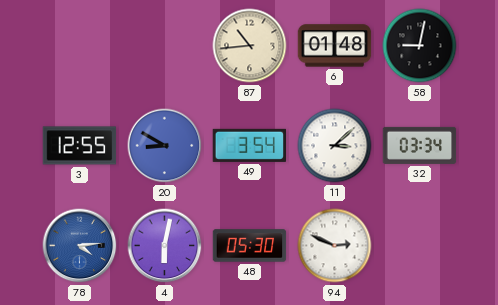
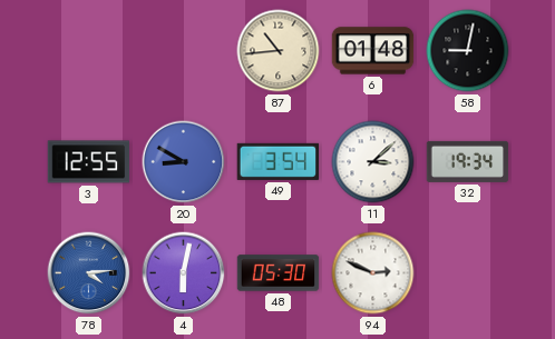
32: 03:34 -> 19:34
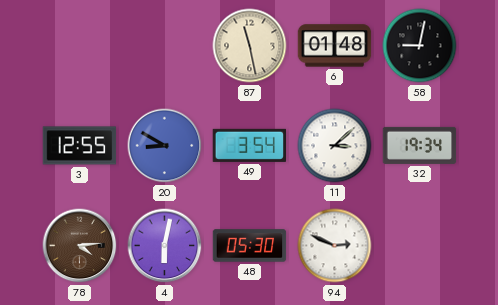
87: 10:44 -> 11:28
78 dial: blue -> brown
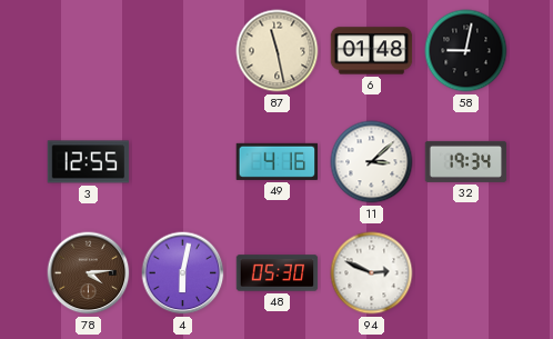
20: 8:50 -> none
49: 3:54 -> 4:16
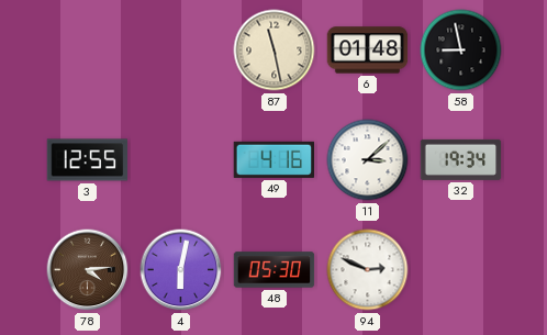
58: 9:02 -> 8:58
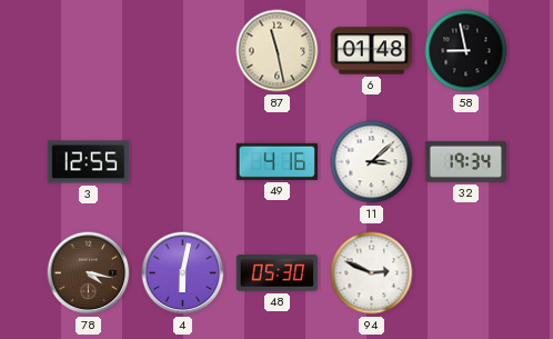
78: 4:14 -> 4:17
